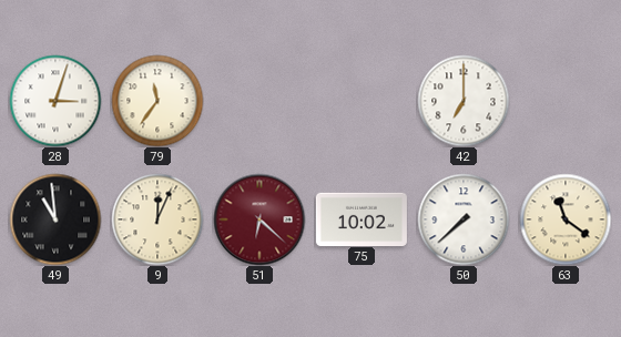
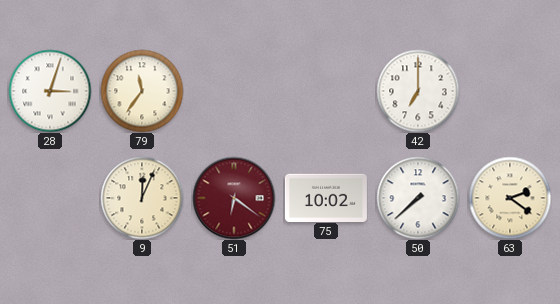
49: 10:59 -> none
51: 6:22 -> 6:21
63: 11:21 -> 2:21
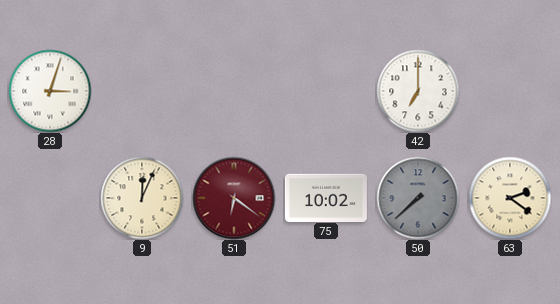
79: 11:36 -> none
50 dial: white -> grey
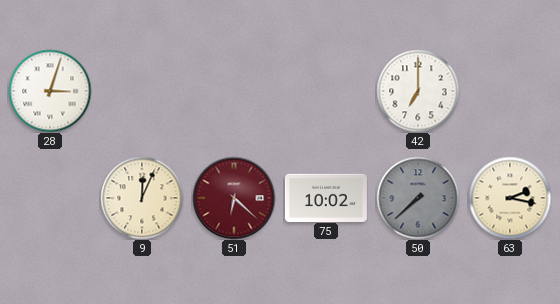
51: 6:21 -> 6:22
63: 2:21 -> 2:17
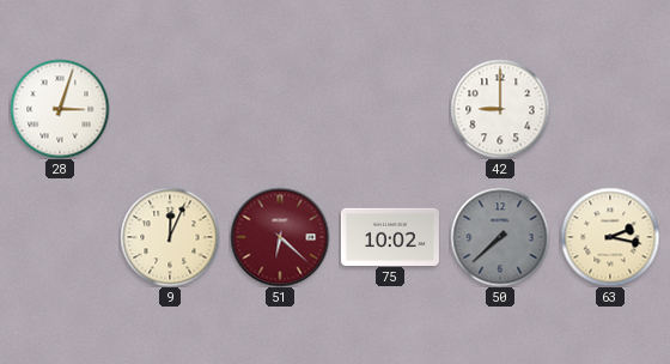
42: 7:00 -> 9:00
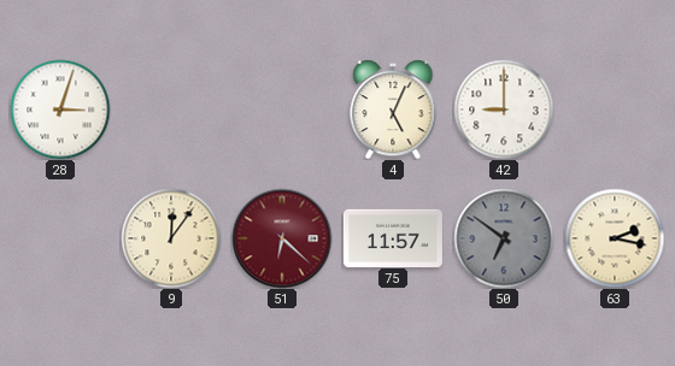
4: none -> 5:04
9: 12:04 -> 12:06
75: 10:02 -> 11:57
50: 7:38 -> 6:51
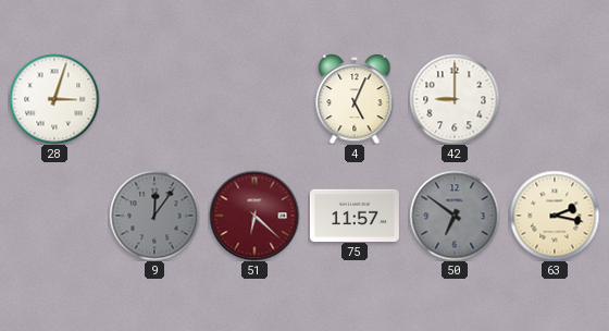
9 dial: cream -> grey
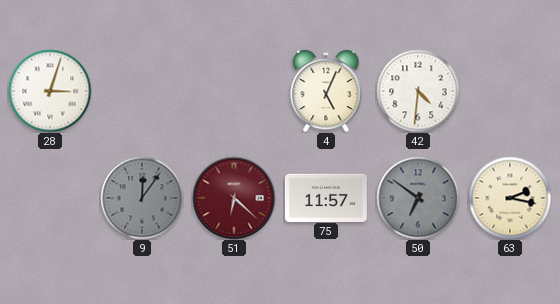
42: 9:00 -> 4:31
